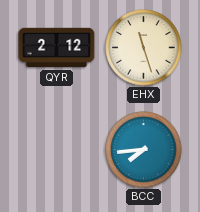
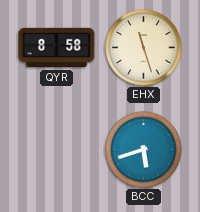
QYR: 2:12 -> 8:58
BCC: 7:44 -> 5:42
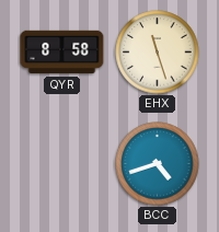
BCC: 5:42 -> 4:42
